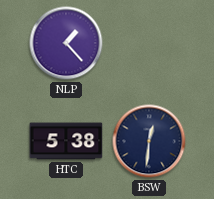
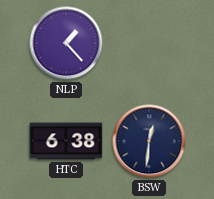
HTC: 5:38 -> 6:38
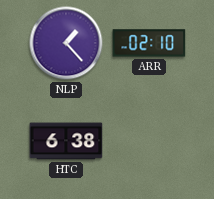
ARR: none -> 02:10
BSW: 12:31 -> none
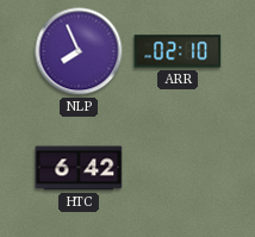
NLP: 1:23 -> 7:56
HTC: 6:38 -> 6:42
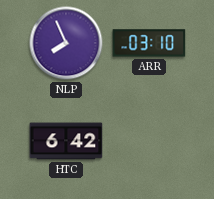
ARR: 02:10 -> 03:10
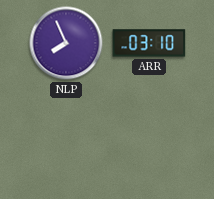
HTC: 6:42 -> none
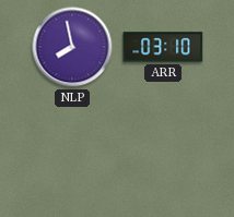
NLP: 7:56 -> 7:58
